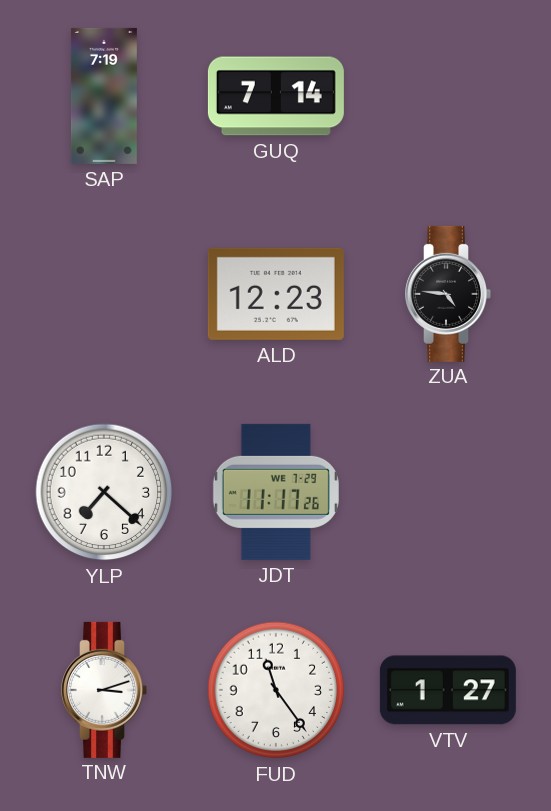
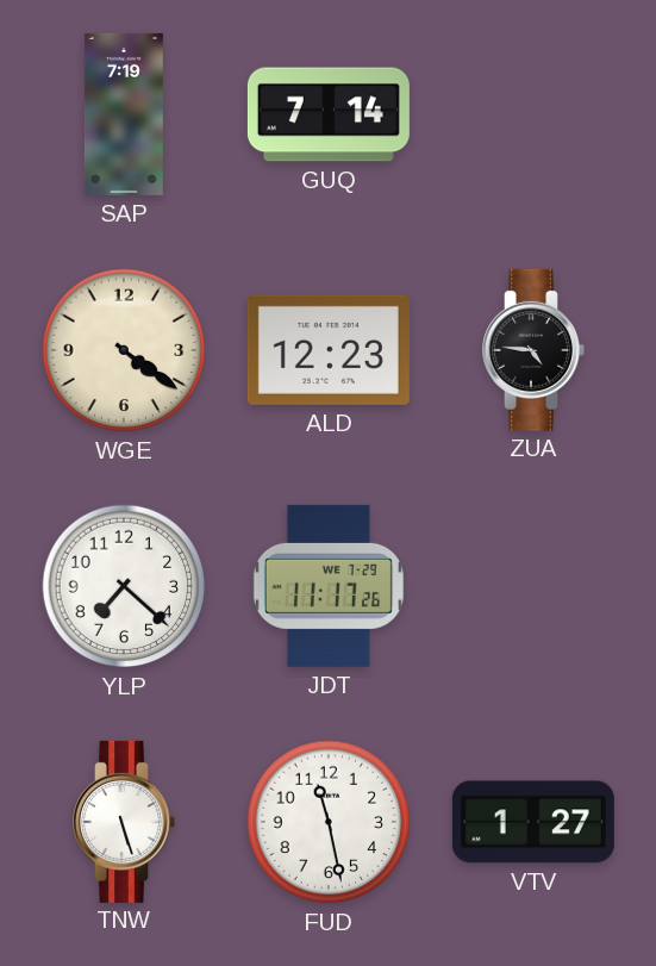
WGE: none -> 4:21
TNW: 3:12 -> 5:27
FUD: 11:24 -> 11:28
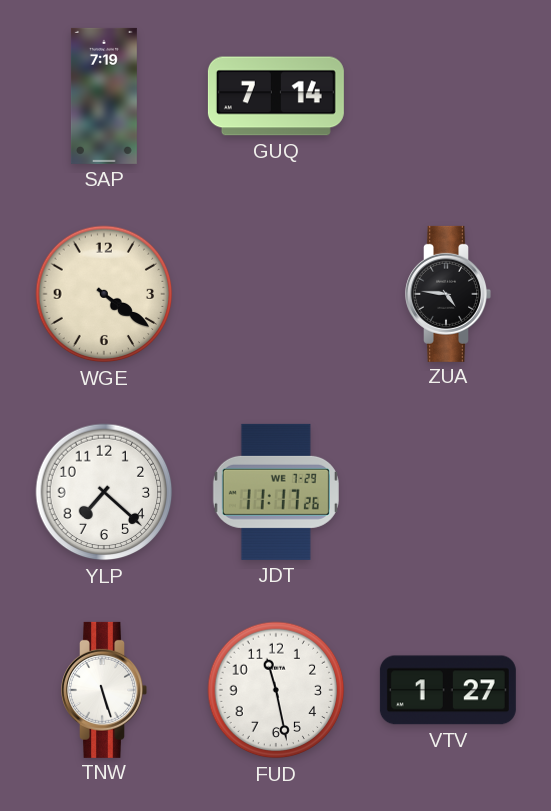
ALD: 12:23 -> none
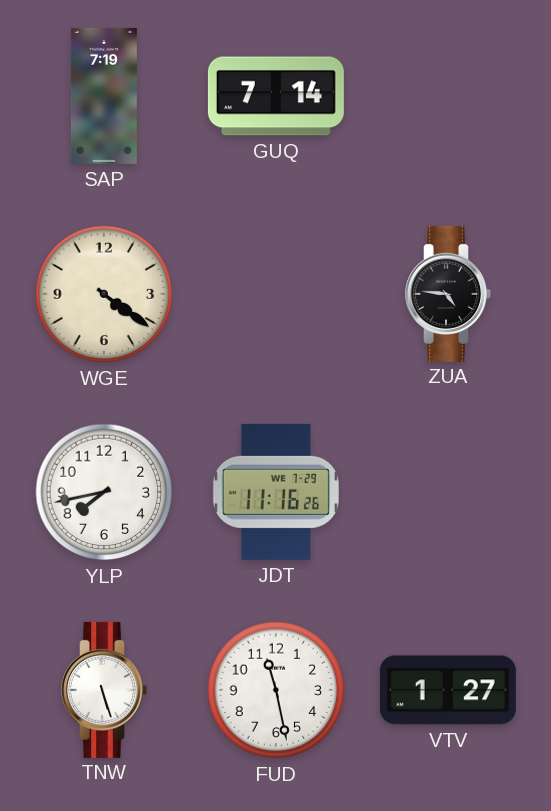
YLP: 7:22 -> 7:43
JDT: 11:17 -> 11:16
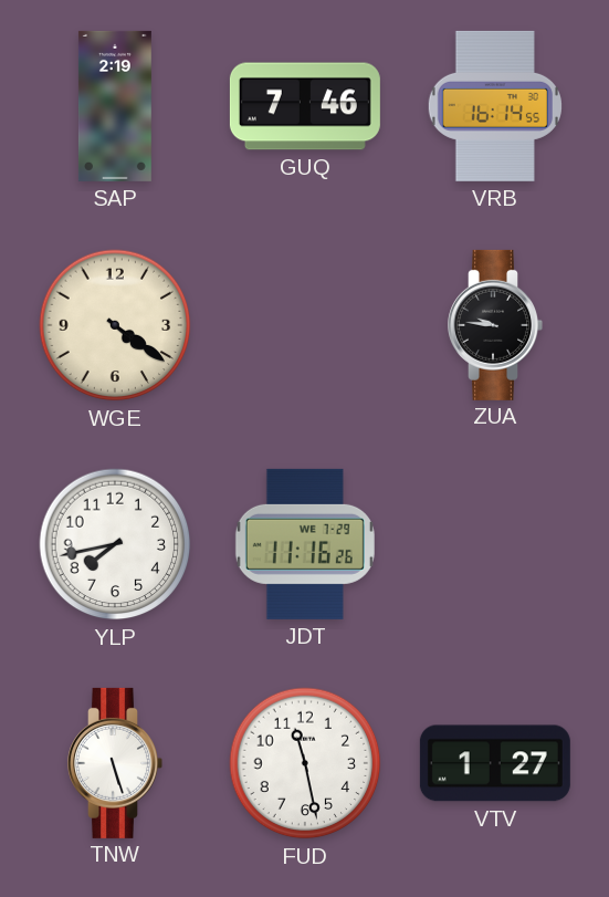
SAP: 7:19 -> 2:19
GUQ: 7:14 -> 7:46
VRB: none -> 16:14
ZUA: 4:46 -> 9:46
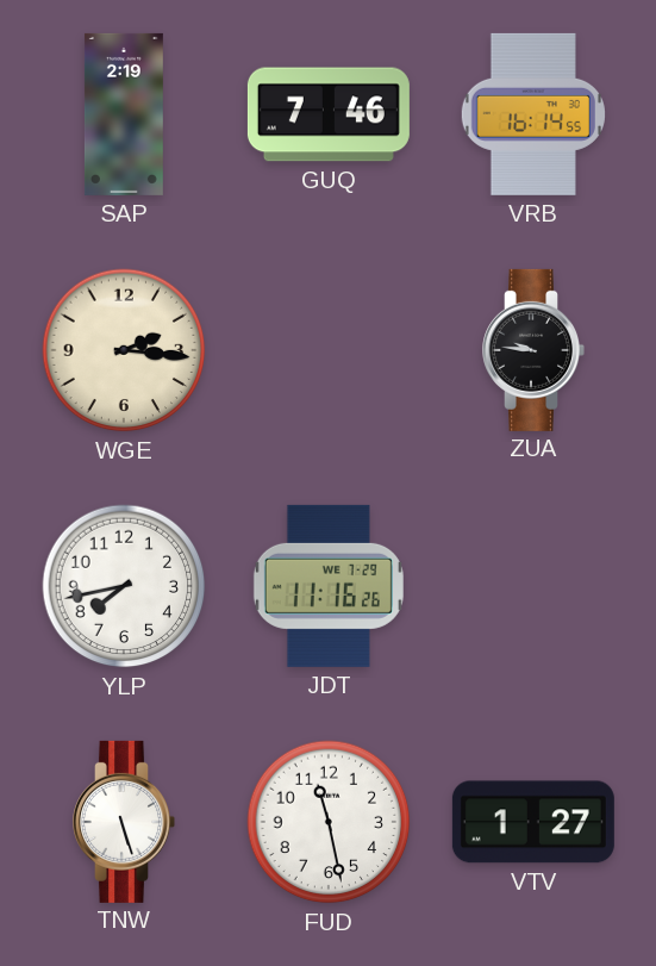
WGE: 4:21 -> 2:16
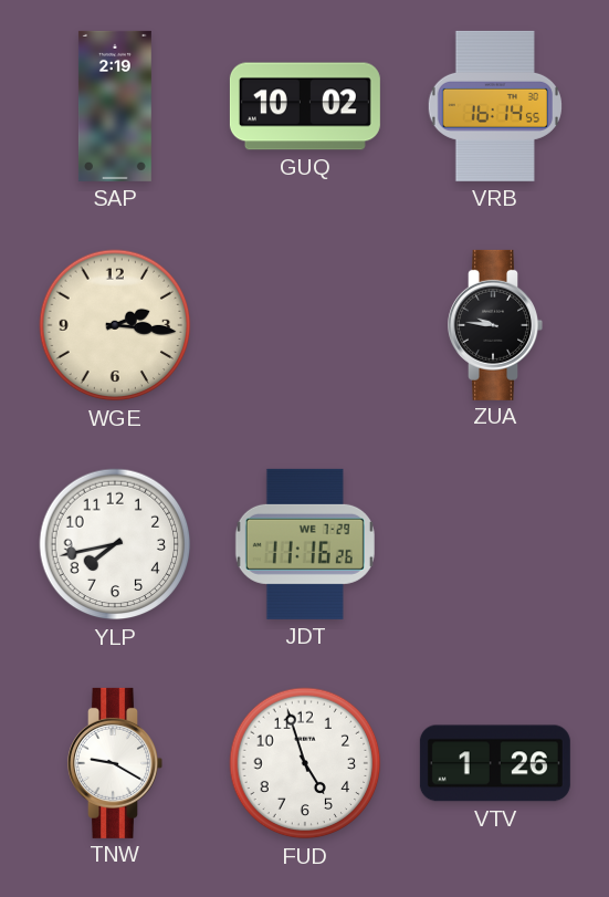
GUQ: 7:46 -> 10:02
TNW: 5:27 -> 9:20
FUD: 11:28 -> 4:57
VTV: 1:27 -> 1:26
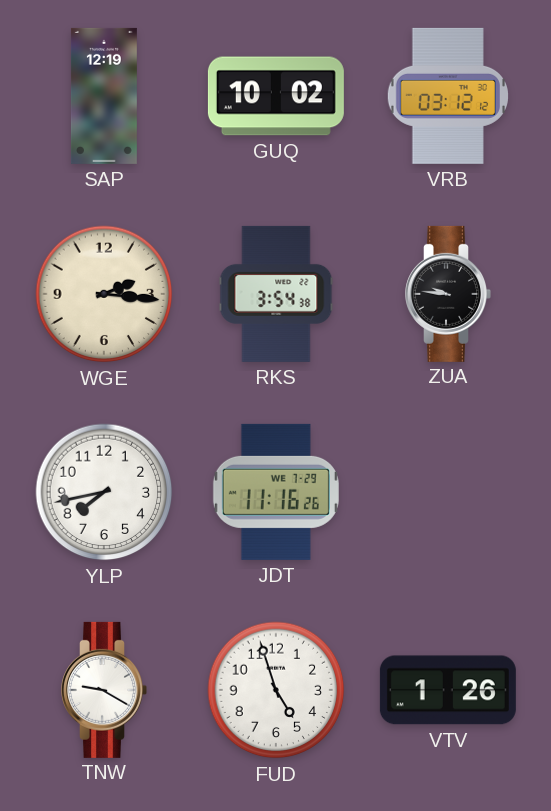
SAP: 2:19 -> 12:19
VRB: 16:14 -> 03:12
RKS: none -> 3:54
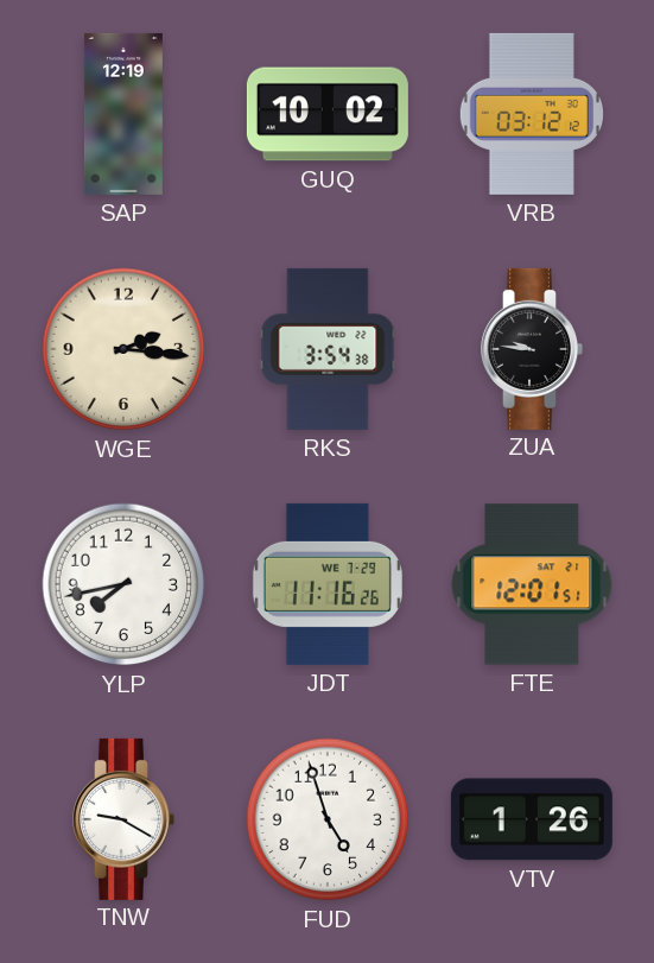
FTE: none -> 12:01
